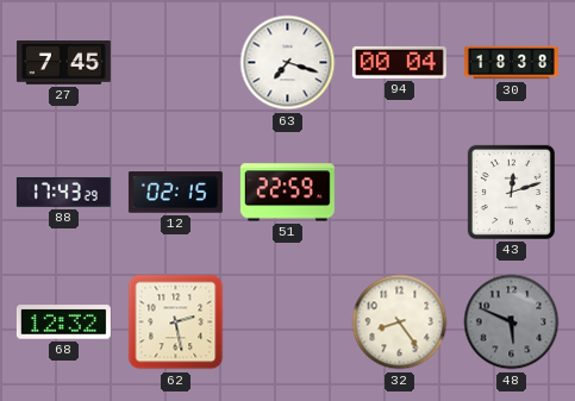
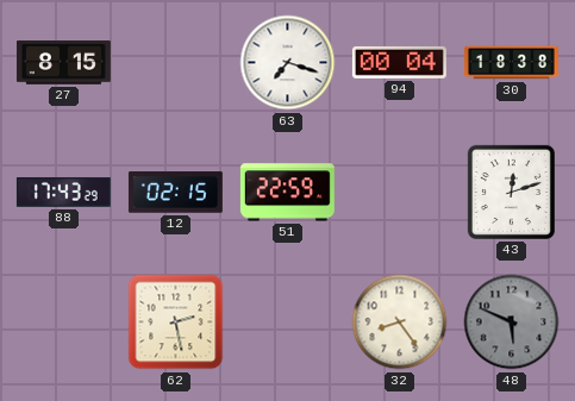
27: 7:45 -> 8:15
68: 12:32 -> none
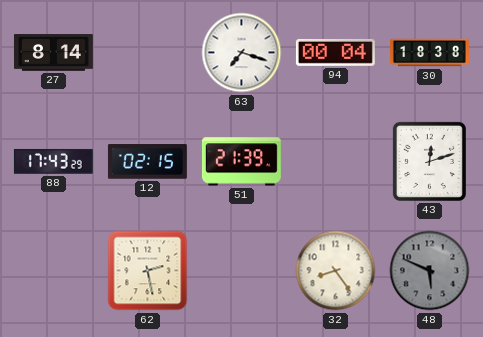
27: 8:15 -> 8:14
51: 22:59 -> 21:39
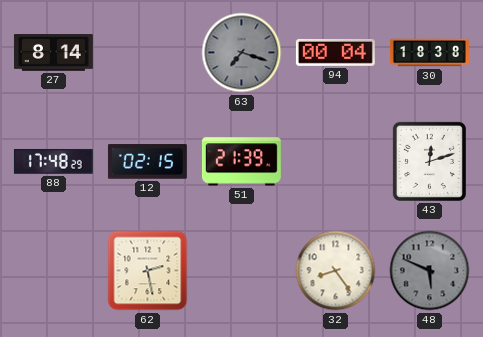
63 dial: white -> grey
88: 17:43 -> 17:48
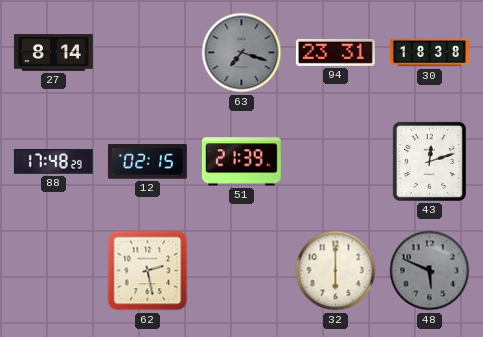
94: 00:04 -> 23:31
32: 8:24 -> 6:00
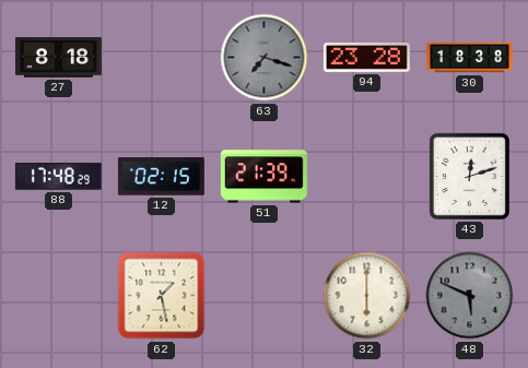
27: 8:14 -> 8:18
94: 23:31 -> 23:28
62: 2:28 -> 1:28
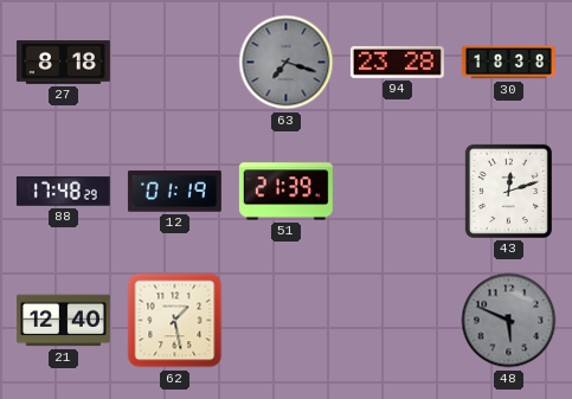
12: 02:15 -> 01:19
21: none -> 12:40
32: 6:00 -> none
